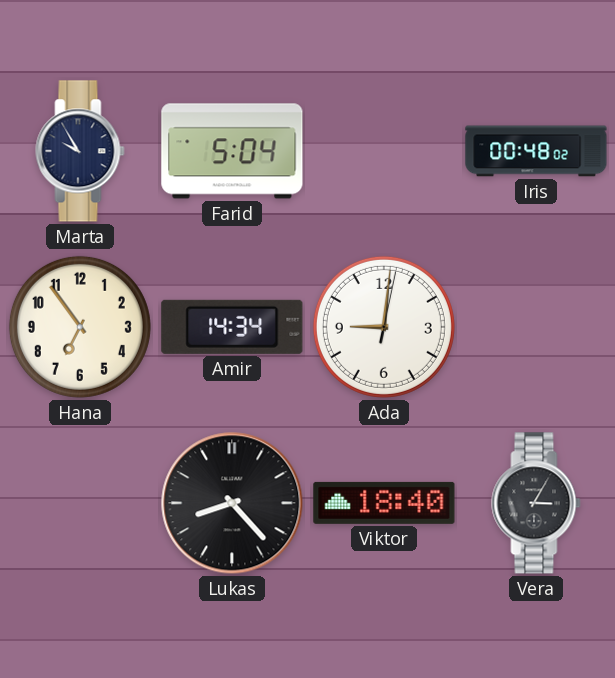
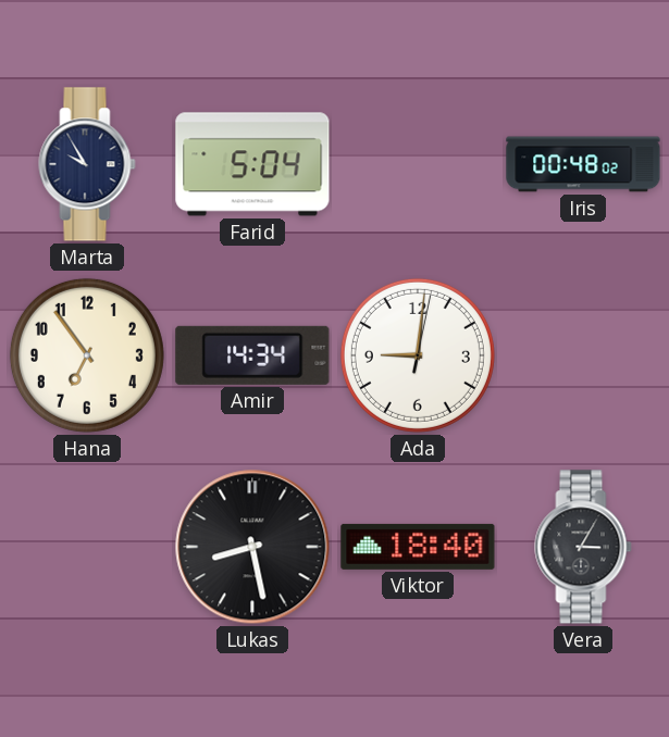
Lukas: 8:23 -> 8:28
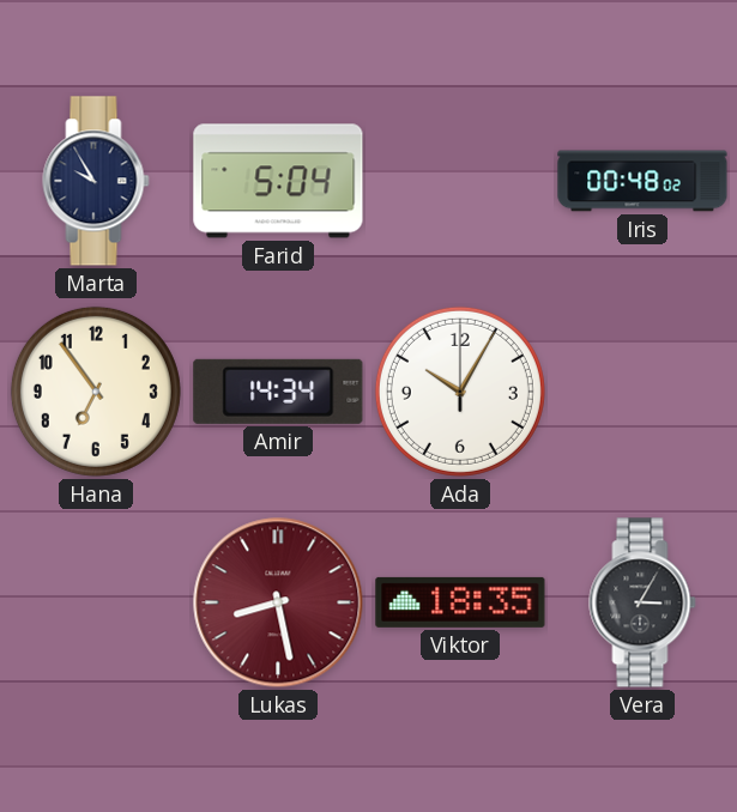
Ada: 9:01 -> 10:05
Lukas dial: black -> burgundy
Viktor: 18:40 -> 18:35
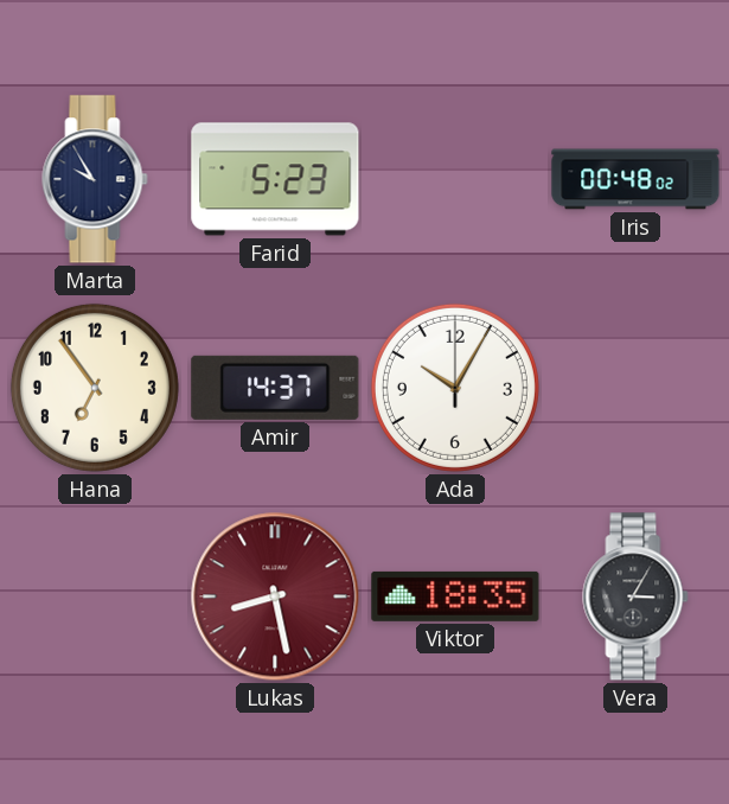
Farid: 5:04 -> 5:23
Amir: 14:34 -> 14:37
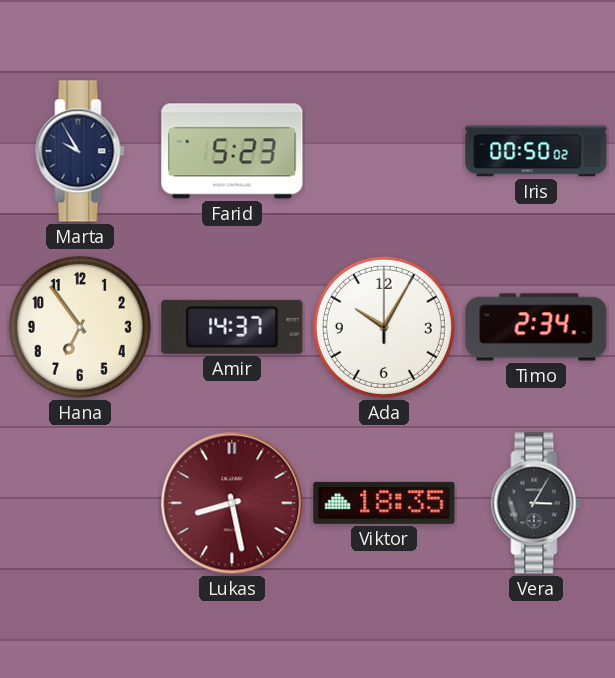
Iris: 00:48 -> 00:50
Timo: none -> 2:34
